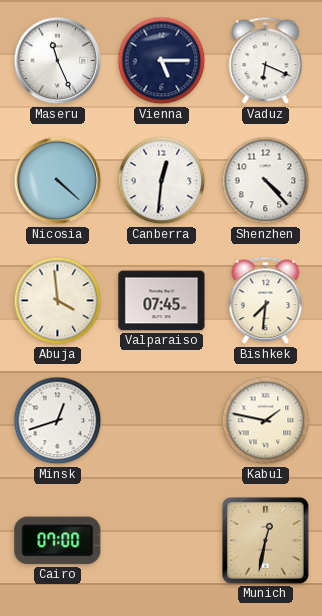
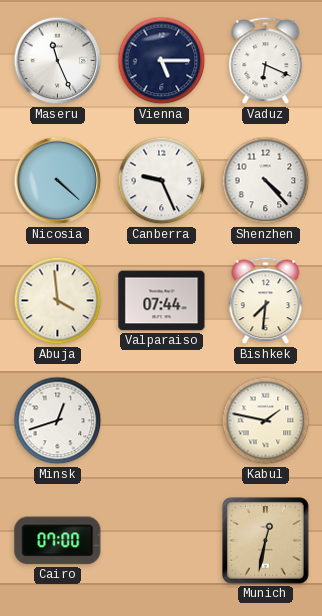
Canberra: 12:31 -> 9:26
Valparaiso: 07:45 -> 07:44
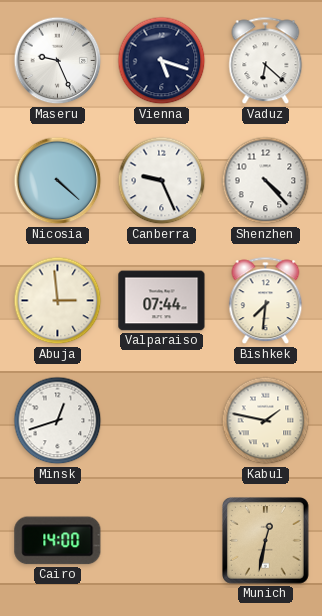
Maseru: 11:26 -> 9:26
Vienna: 5:15 -> 5:18
Vaduz: 6:19 -> 6:22
Abuja: 3:59 -> 2:59
Cairo: 07:00 -> 14:00
